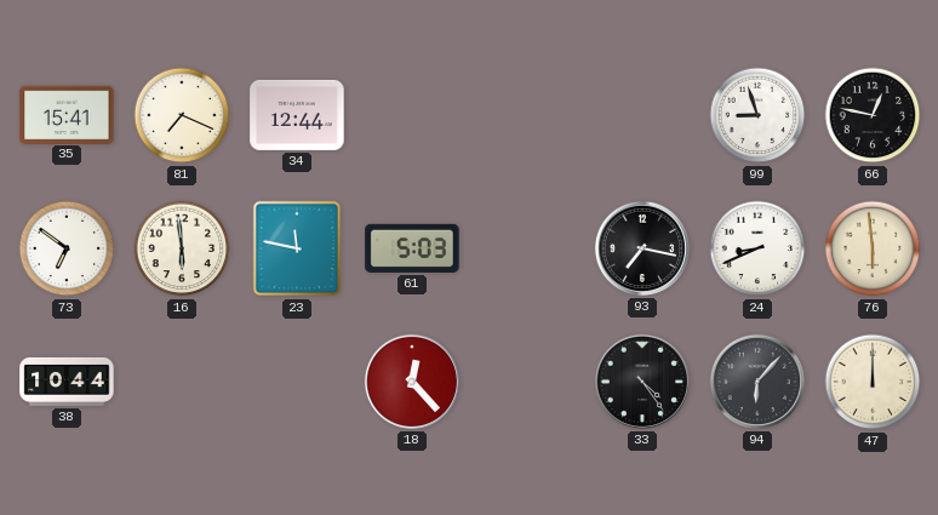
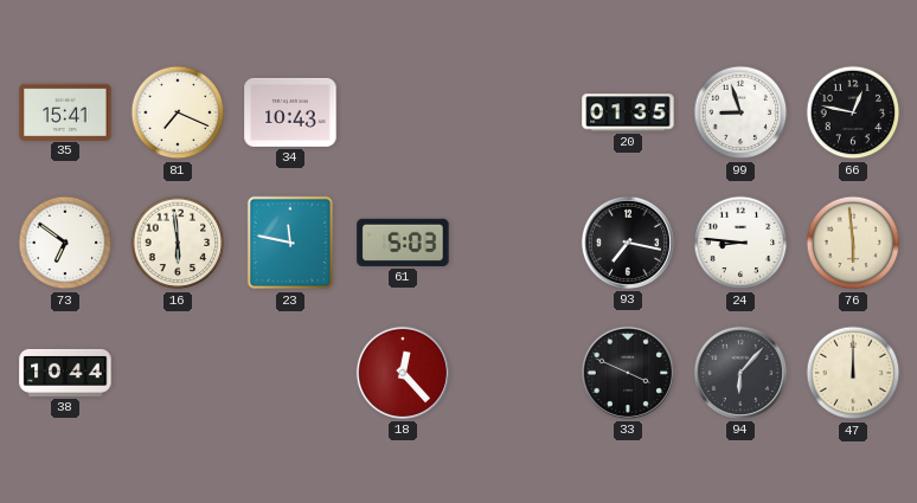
34: 12:44 -> 10:43
20: none -> 01:35
24: 8:41 -> 8:46
33: 4:24 -> 3:49
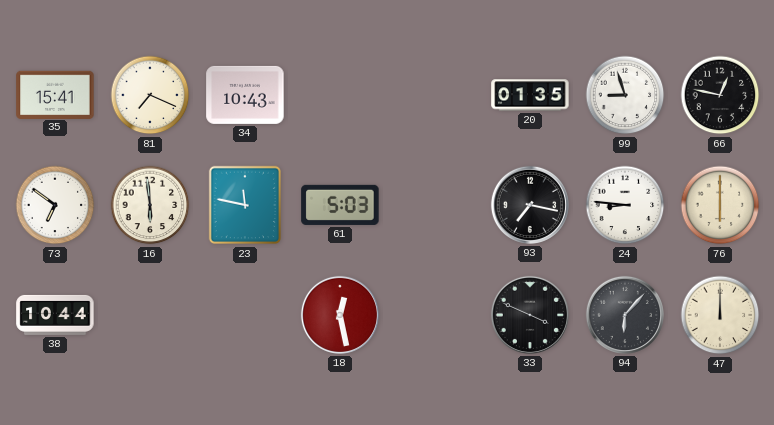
76: 5:59 -> 6:00
18: 12:23 -> 12:28
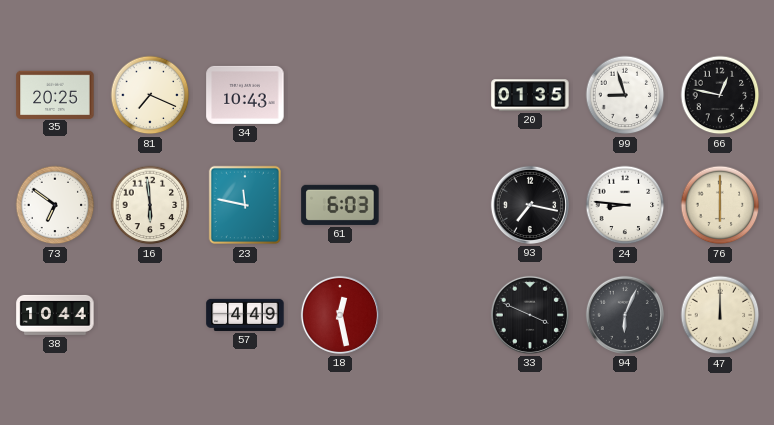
35: 15:41 -> 20:25
61: 5:03 -> 6:03
57: none -> 4:49
94: 6:07 -> 6:04
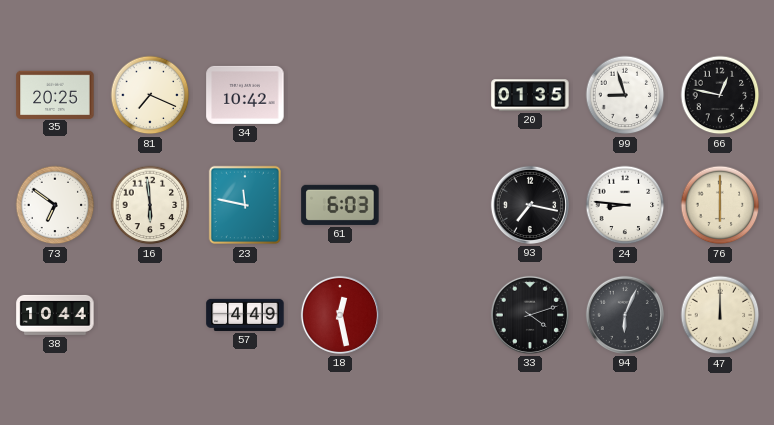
34: 10:43 -> 10:42
33: 3:49 -> 4:12
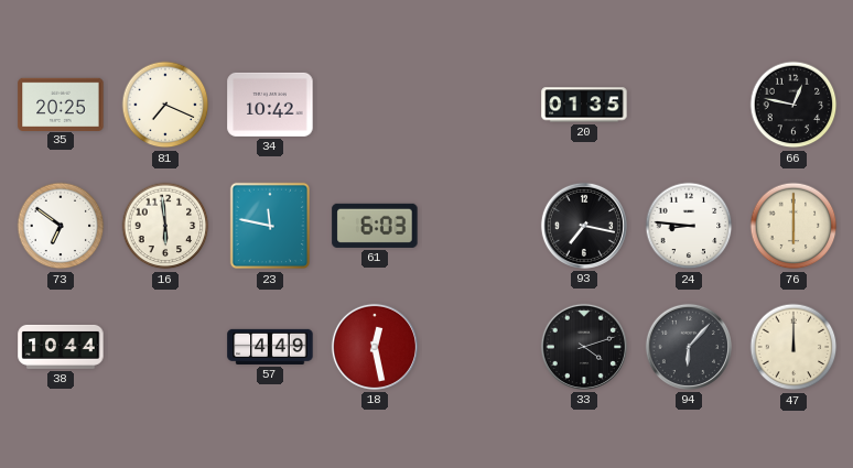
99: 8:57 -> none
94: 6:04 -> 6:07
